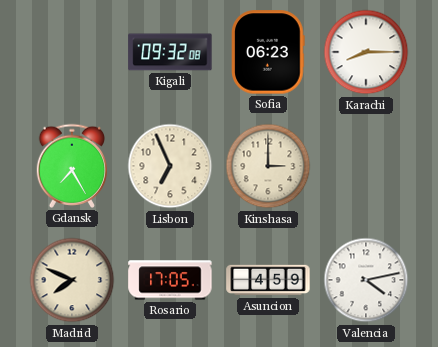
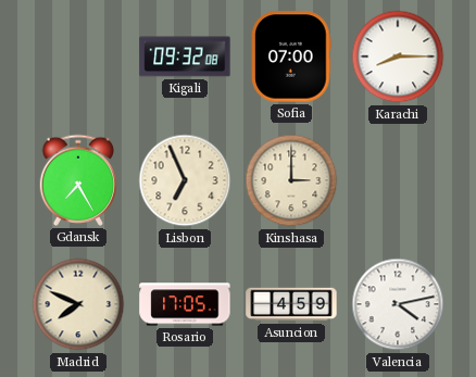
Sofia: 06:23 -> 07:00
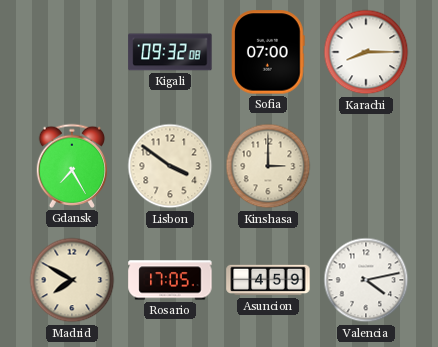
Lisbon: 6:56 -> 3:51
Madrid: 7:49 -> 7:50
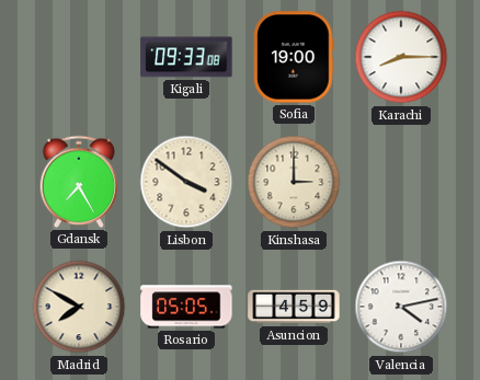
Kigali: 09:32 -> 09:33
Sofia: 07:00 -> 19:00
Rosario: 17:05 -> 05:05
